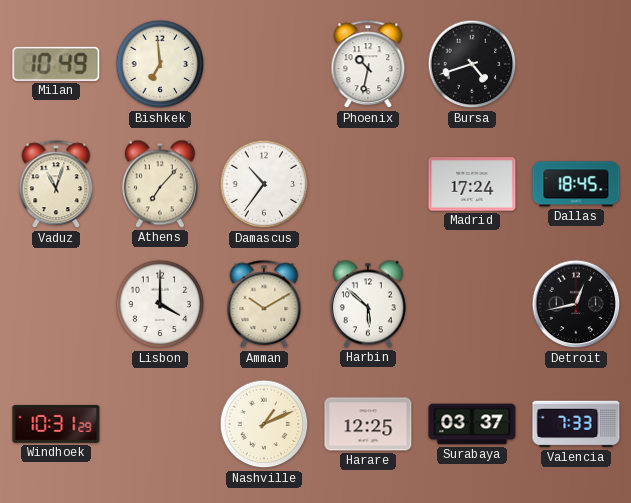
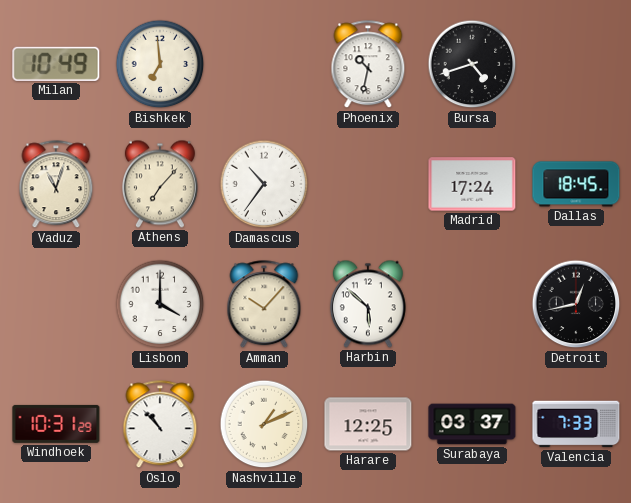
Amman: 10:10 -> 10:07
Oslo: none -> 10:53
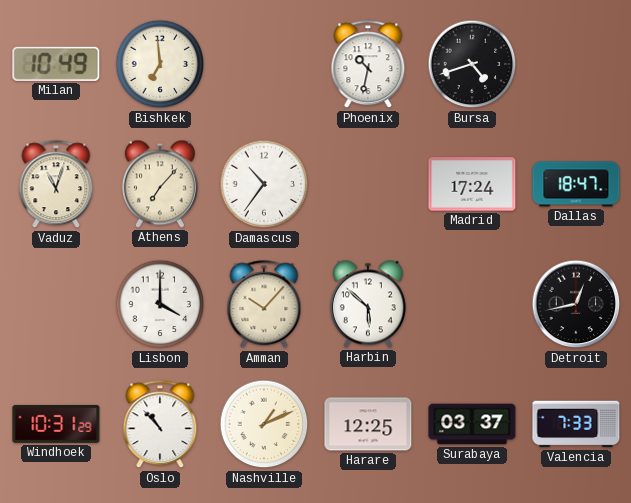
Dallas: 18:45 -> 18:47
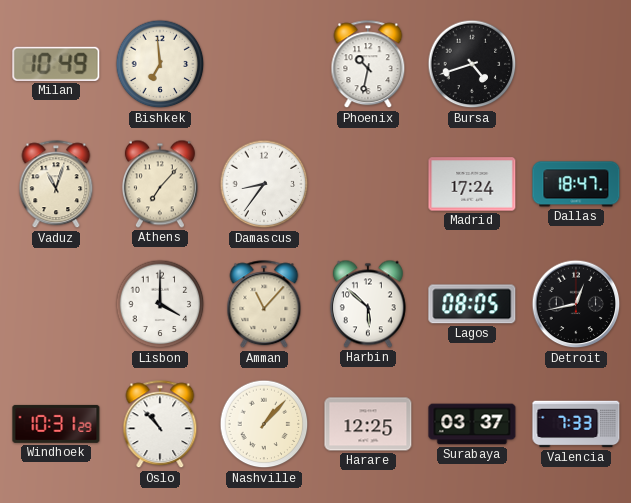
Damascus: 10:36 -> 8:36
Amman: 10:07 -> 11:07
Lagos: none -> 08:05
Nashville: 1:11 -> 1:07
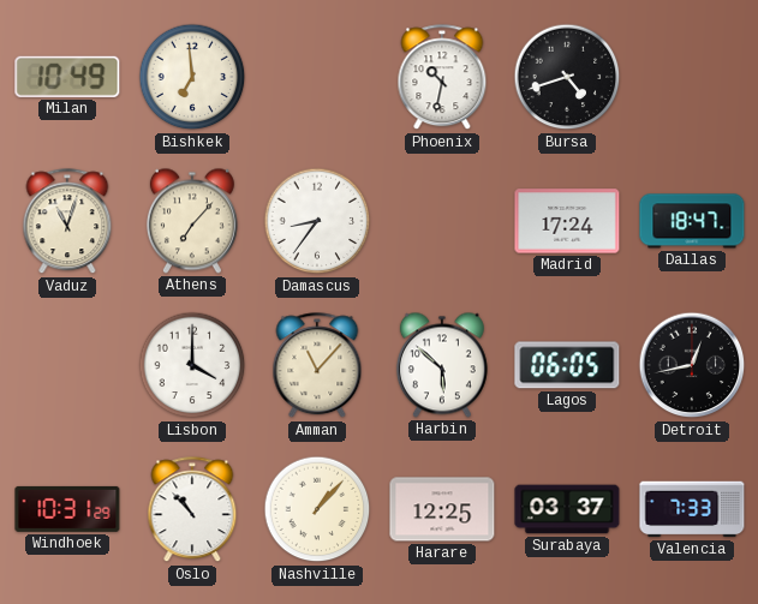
Lagos: 08:05 -> 06:05
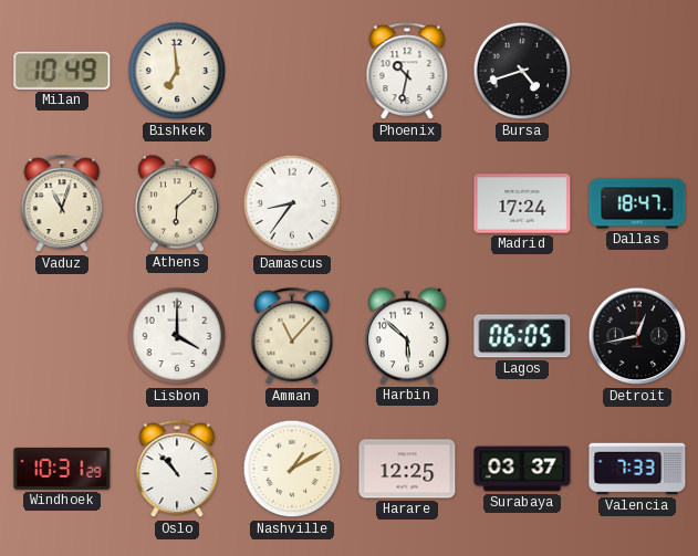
Athens: 7:07 -> 6:08
Nashville: 1:07 -> 1:10
